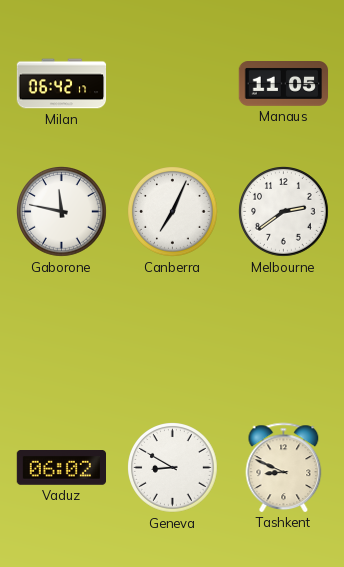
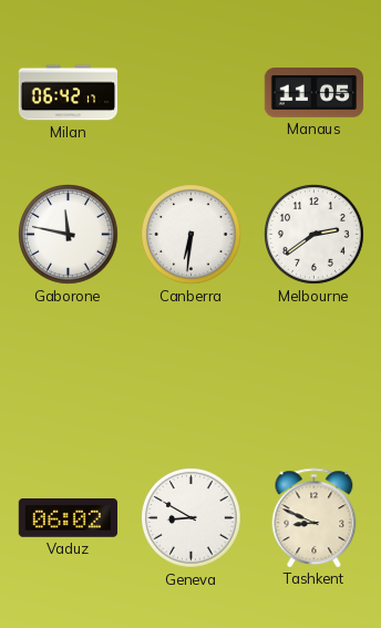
Canberra: 7:04 -> 6:31
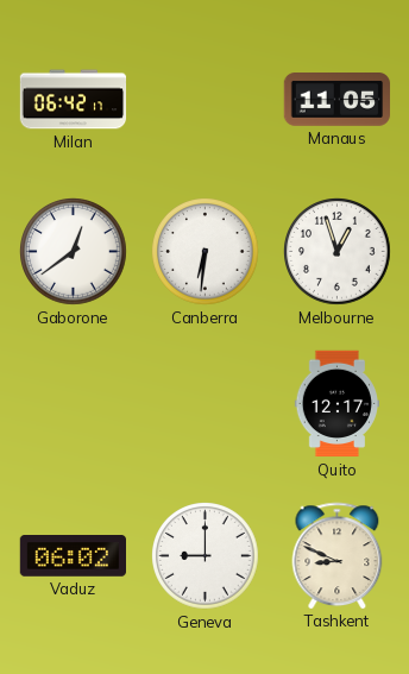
Gaborone: 11:47 -> 12:39
Melbourne: 2:39 -> 12:57
Quito: none -> 12:17
Geneva: 8:50 -> 9:00
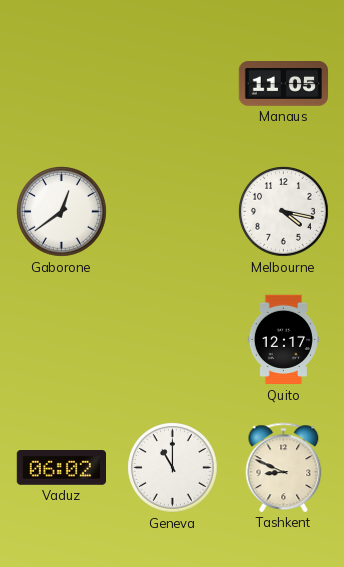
Milan: 06:42 -> none
Canberra: 6:31 -> none
Melbourne: 12:57 -> 4:17
Geneva: 9:00 -> 11:00
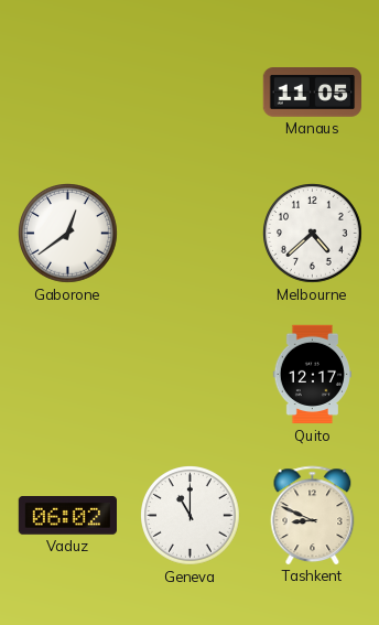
Melbourne: 4:17 -> 4:38
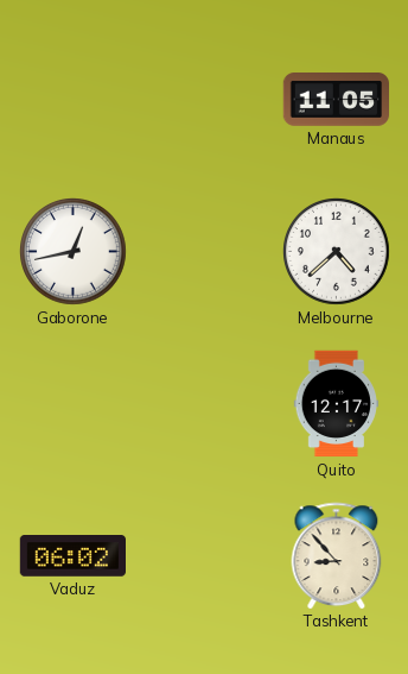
Gaborone: 12:39 -> 12:43
Geneva: 11:00 -> none
Tashkent: 8:49 -> 8:53
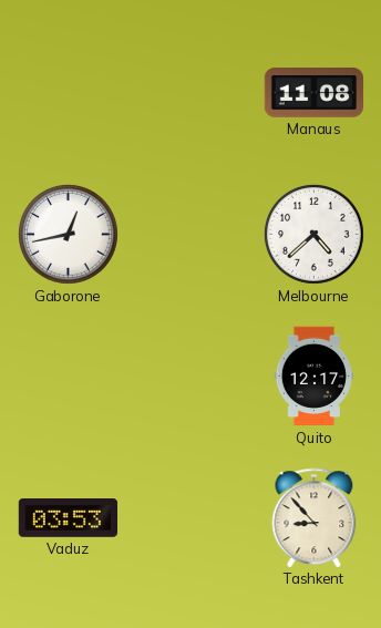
Manaus: 11:05 -> 11:08
Vaduz: 06:02 -> 03:53
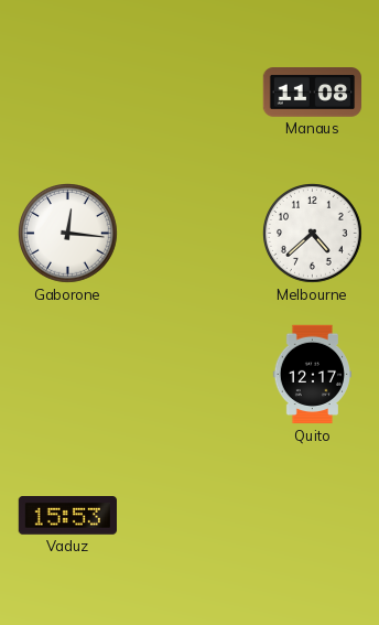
Gaborone: 12:43 -> 12:16
Vaduz: 03:53 -> 15:53
Tashkent: 8:53 -> none
